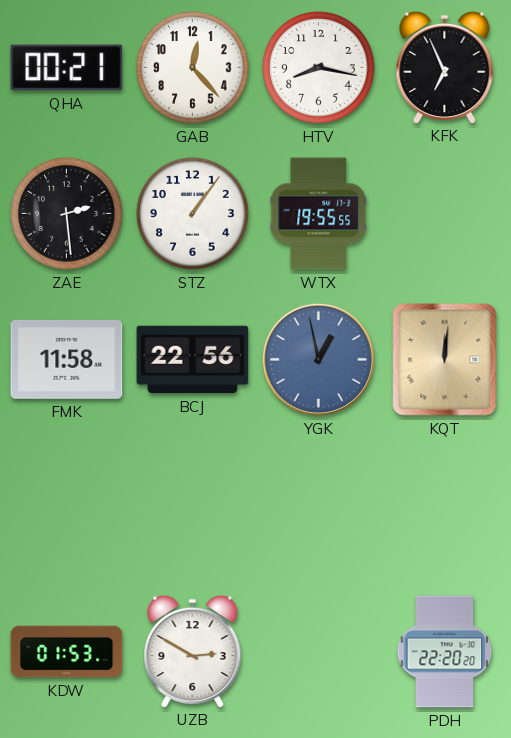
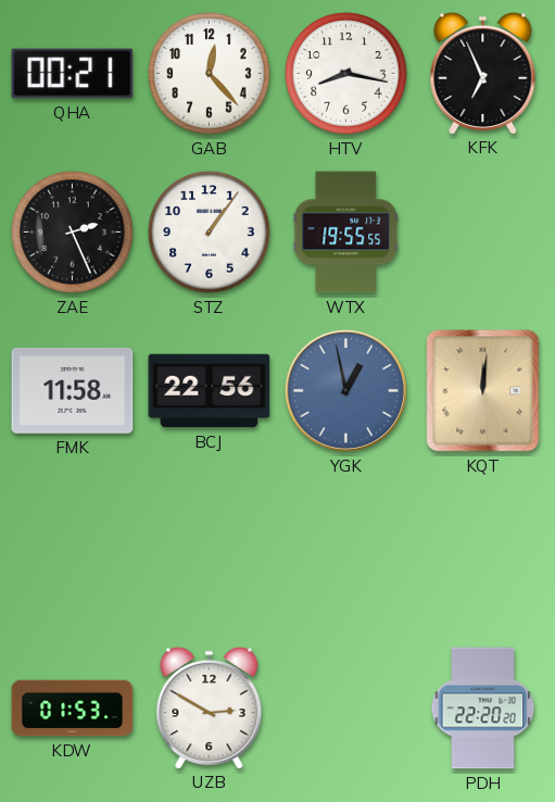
ZAE: 2:29 -> 2:26
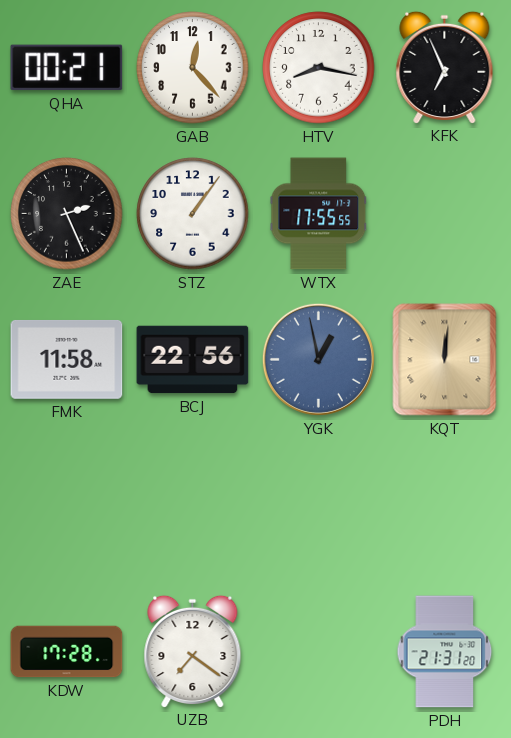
WTX: 19:55 -> 17:55
KDW: 01:53 -> 17:28
UZB: 2:50 -> 7:21
PDH: 22:20 -> 21:31
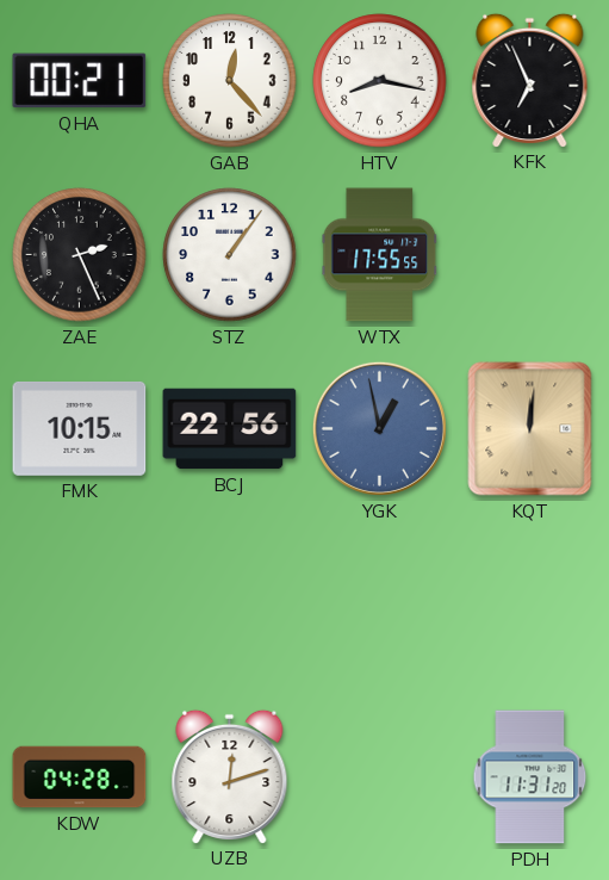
FMK: 11:58 -> 10:15
KDW: 17:28 -> 04:28
UZB: 7:21 -> 12:12
PDH: 21:31 -> 11:31
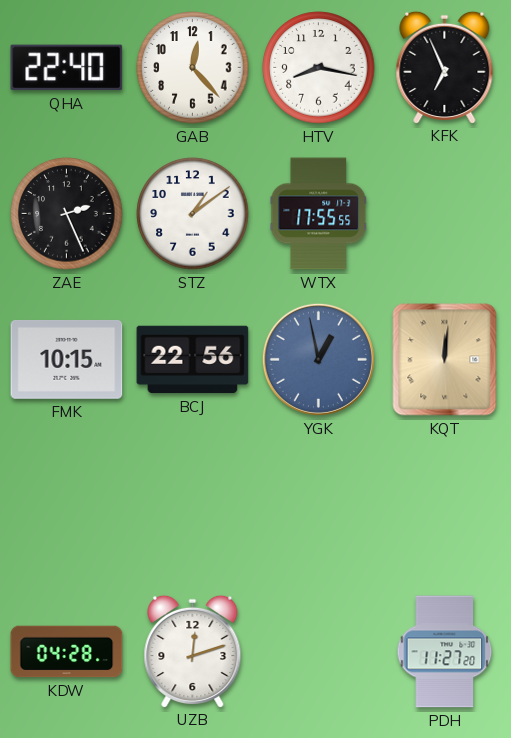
QHA: 00:21 -> 22:40
STZ: 1:06 -> 1:09
PDH: 11:31 -> 11:27
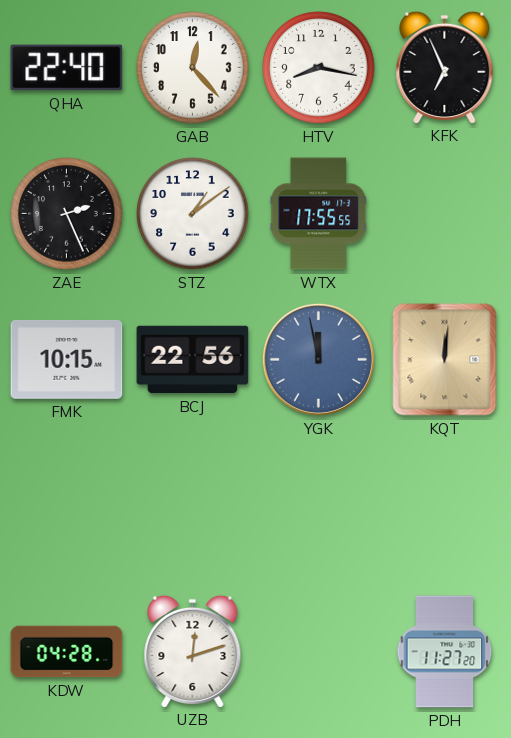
YGK: 12:58 -> 11:58
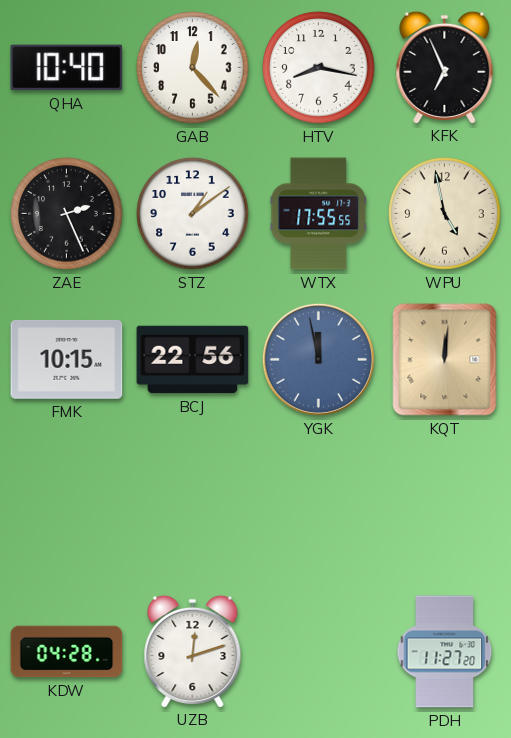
QHA: 22:40 -> 10:40
WPU: none -> 4:58
